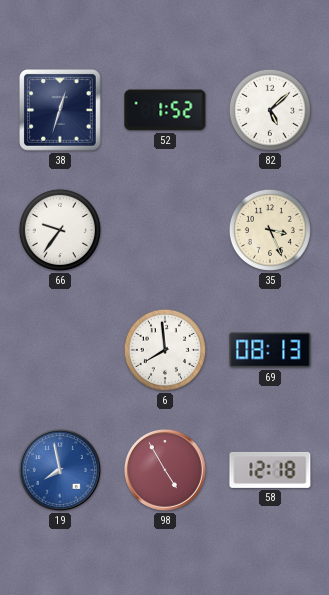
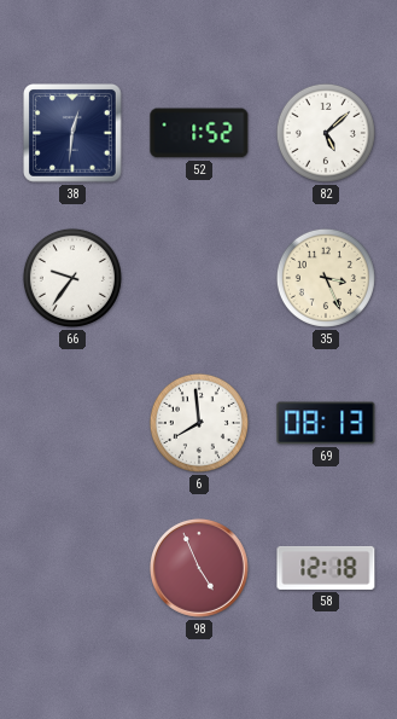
38: 12:33 -> 12:31
19: 7:58 -> none
98: 4:55 -> 4:56
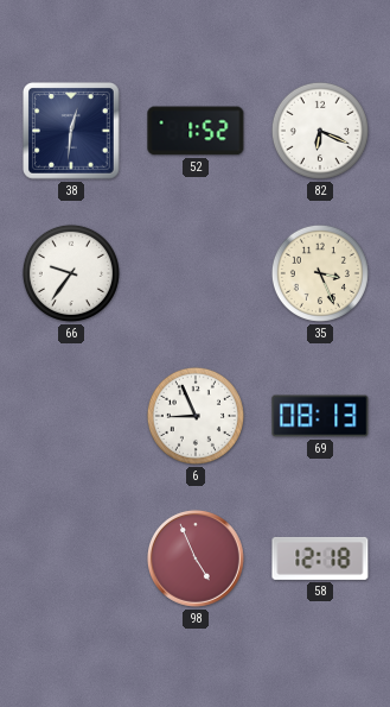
82: 5:08 -> 6:19
6: 7:59 -> 8:56
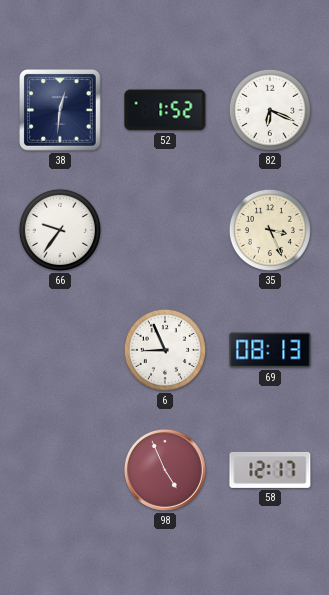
58: 12:18 -> 12:17
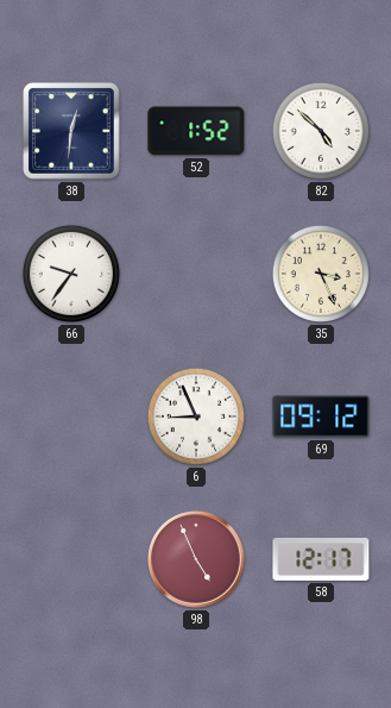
82: 6:19 -> 4:52
69: 08:13 -> 09:12
